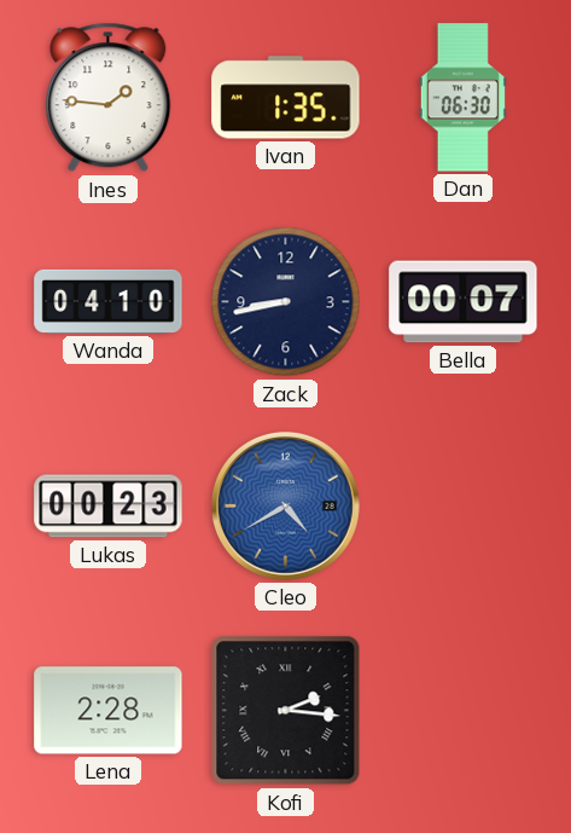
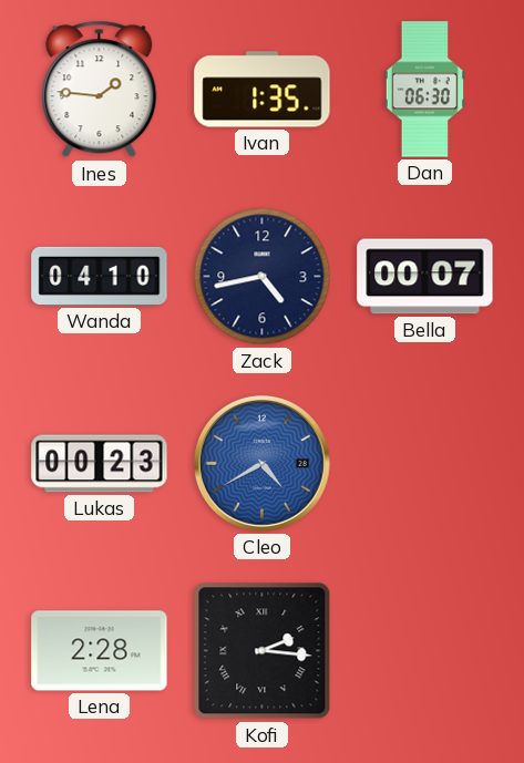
Zack: 8:43 -> 4:43
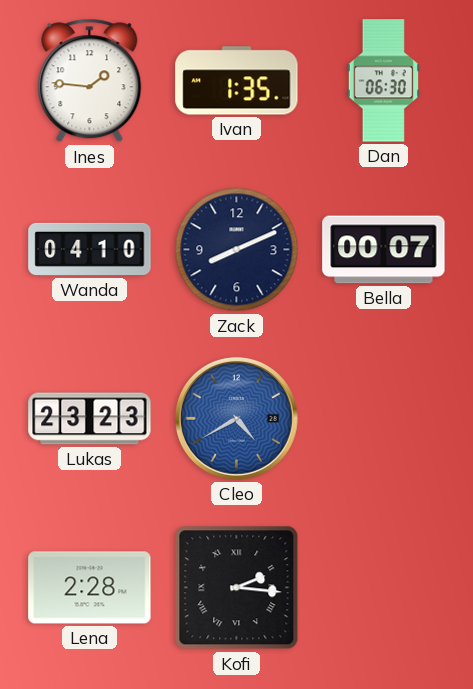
Zack: 4:43 -> 8:11
Lukas: 00:23 -> 23:23
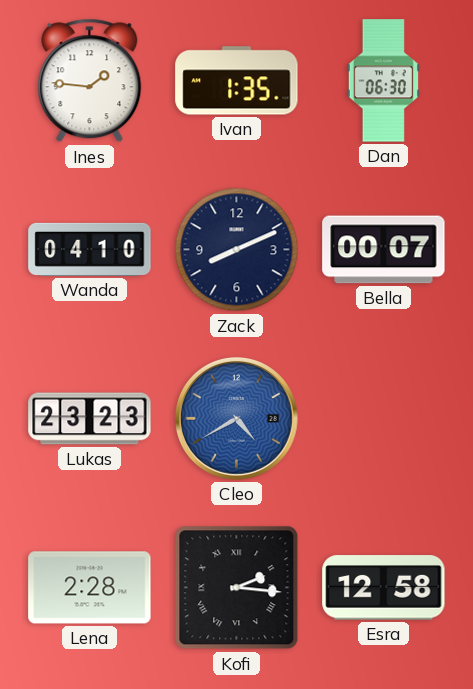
Esra: none -> 12:58
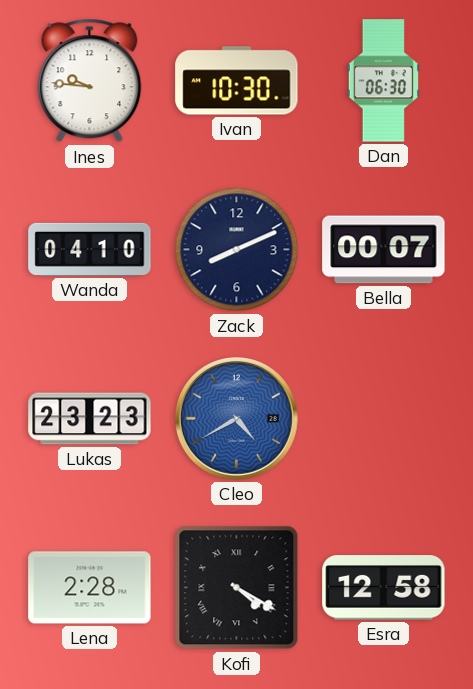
Ines: 1:46 -> 9:46
Ivan: 1:35 -> 10:30
Kofi: 2:16 -> 4:20
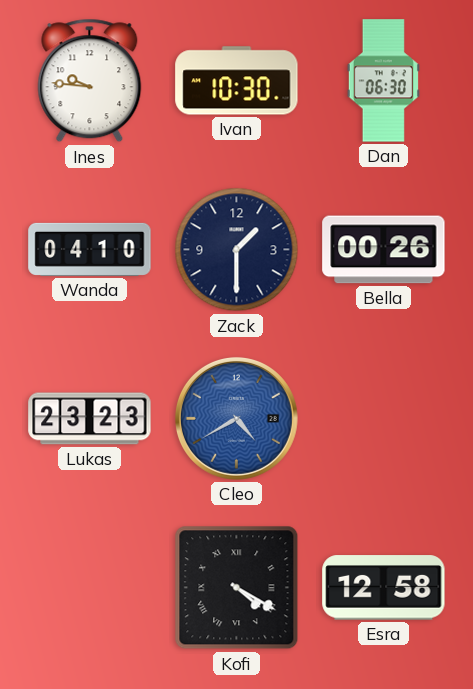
Zack: 8:11 -> 1:30
Bella: 00:07 -> 00:26
Lena: 2:28 -> none
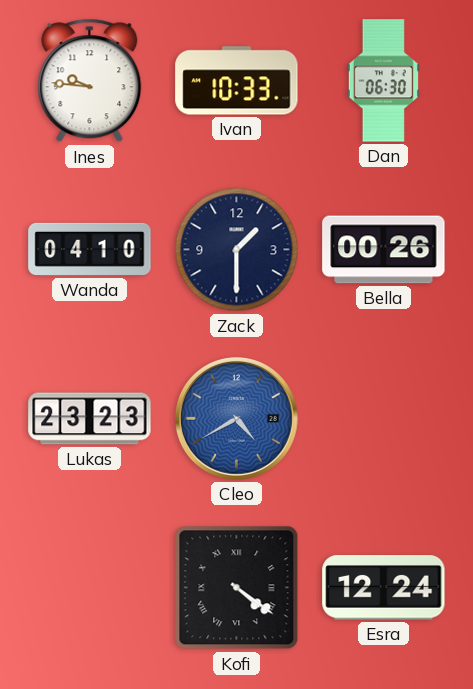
Ivan: 10:30 -> 10:33
Kofi: 4:20 -> 4:21
Esra: 12:58 -> 12:24
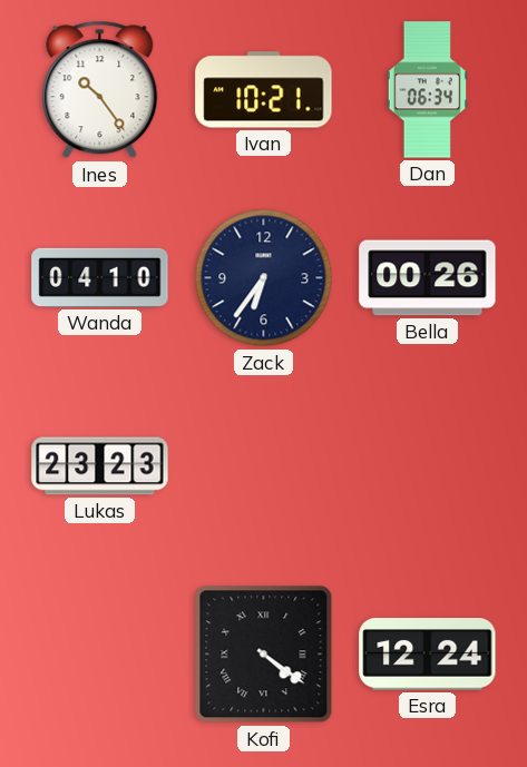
Ines: 9:46 -> 10:24
Ivan: 10:33 -> 10:21
Dan: 06:30 -> 06:34
Zack: 1:30 -> 6:36
Cleo: 4:40 -> none
